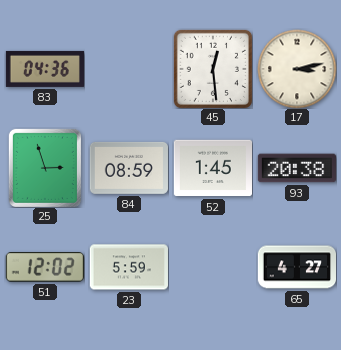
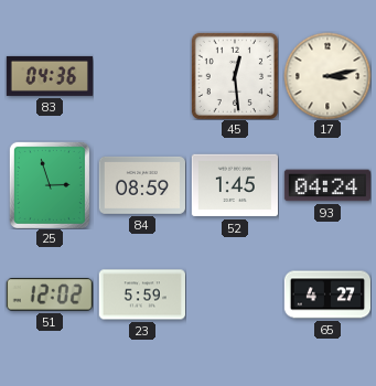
93: 20:38 -> 04:24
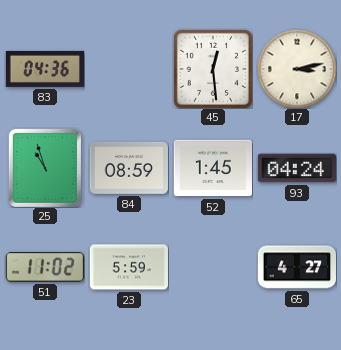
25: 2:57 -> 10:57
51: 12:02 -> 11:02
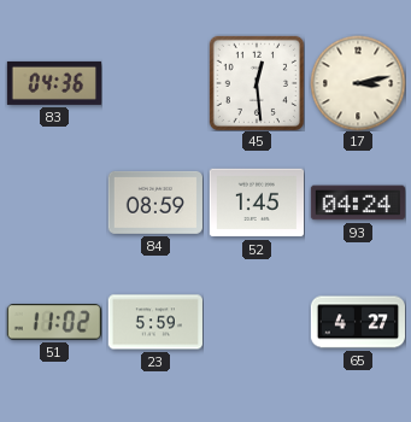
25: 10:57 -> none
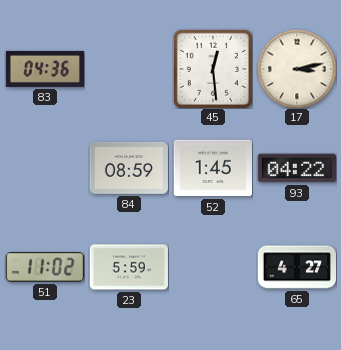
93: 04:24 -> 04:22
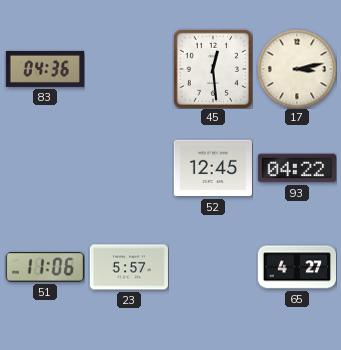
84: 08:59 -> none
52: 1:45 -> 12:45
51: 11:02 -> 11:06
23: 5:59 -> 5:57
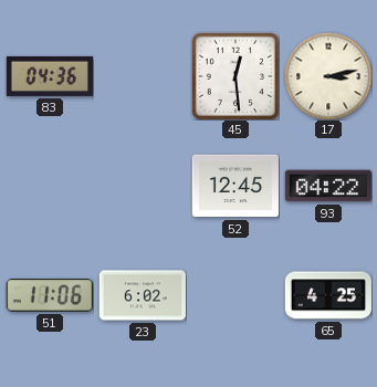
23: 5:57 -> 6:02
65: 4:27 -> 4:25
